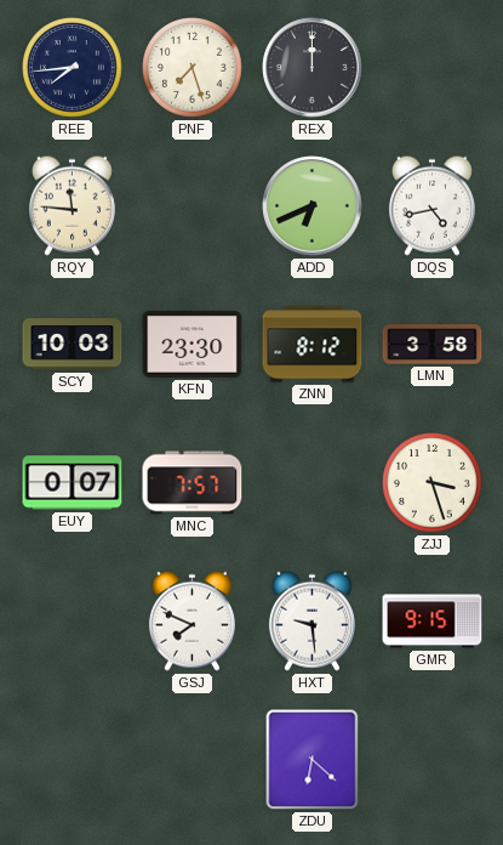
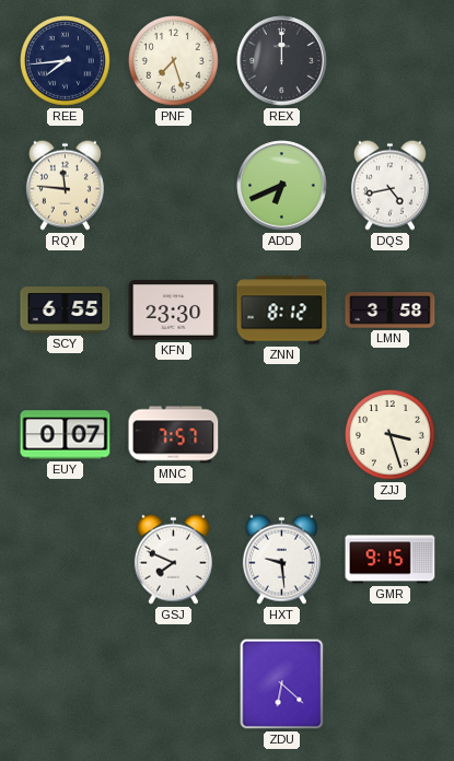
SCY: 10:03 -> 6:55
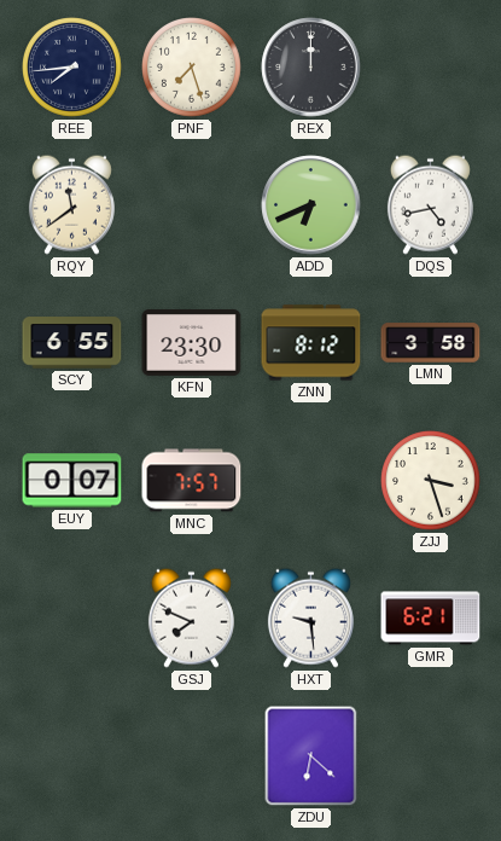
RQY: 11:46 -> 11:39
GMR: 9:15 -> 6:21
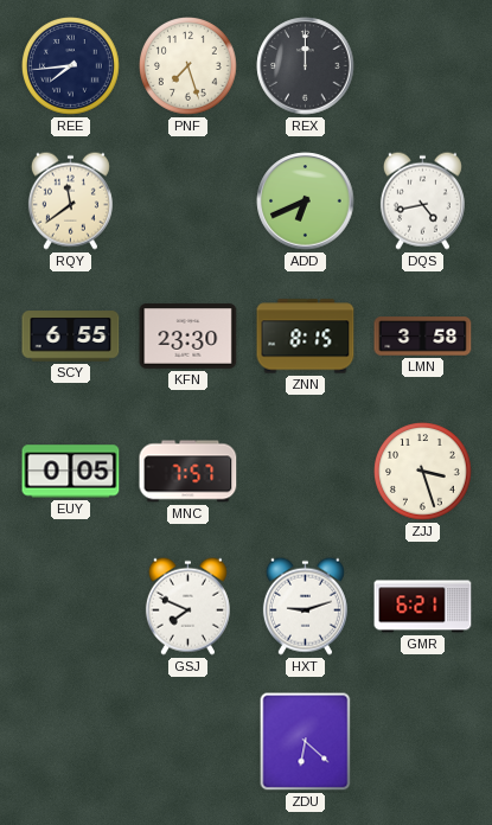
ZNN: 8:12 -> 8:15
EUY: 0:07 -> 0:05
HXT: 9:29 -> 9:12
